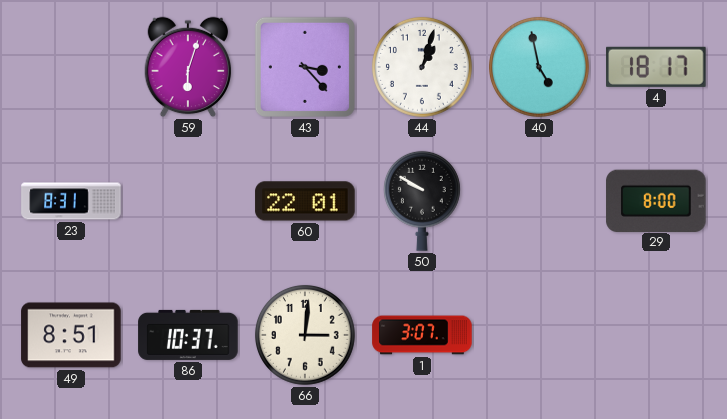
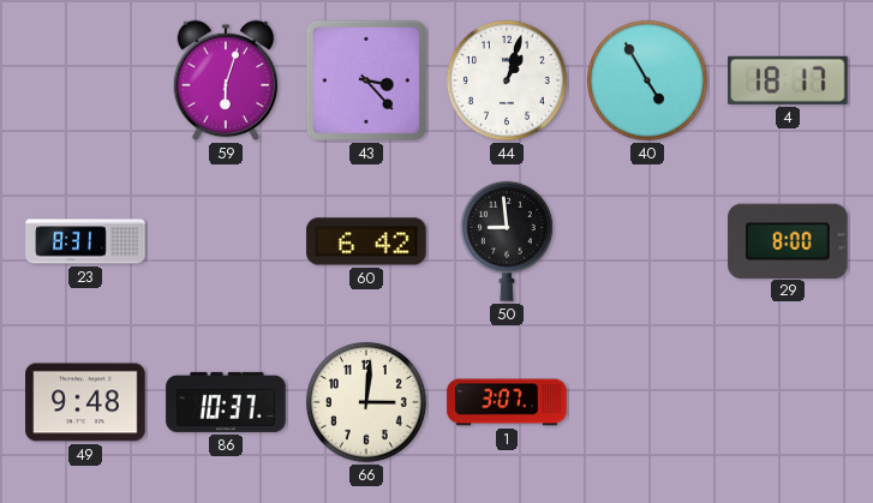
40: 4:58 -> 4:55
60: 22:01 -> 6:42
50: 9:50 -> 8:59
49: 8:51 -> 9:48
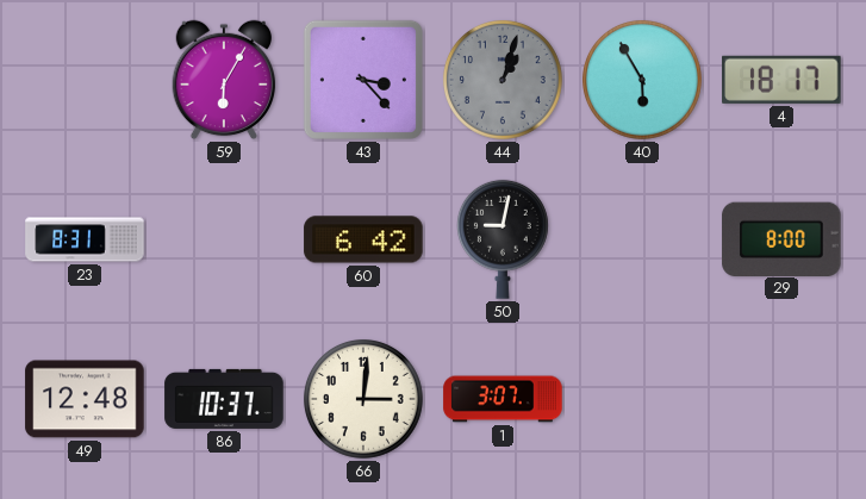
59: 6:03 -> 6:05
44 dial: white -> grey
40: 4:55 -> 5:55
50: 8:59 -> 9:02
49: 9:48 -> 12:48
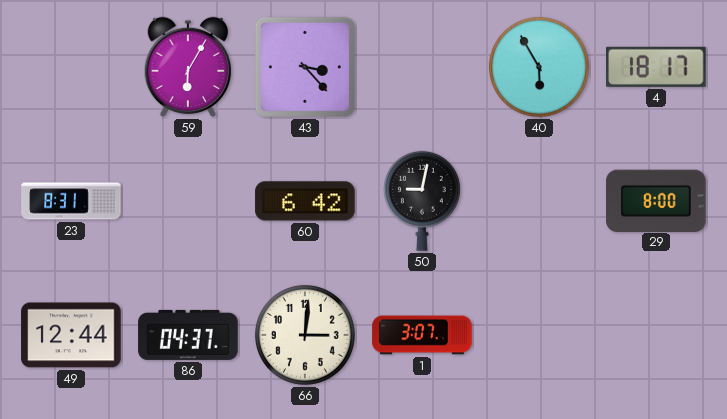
44: 1:03 -> none
49: 12:48 -> 12:44
86: 10:37 -> 04:37
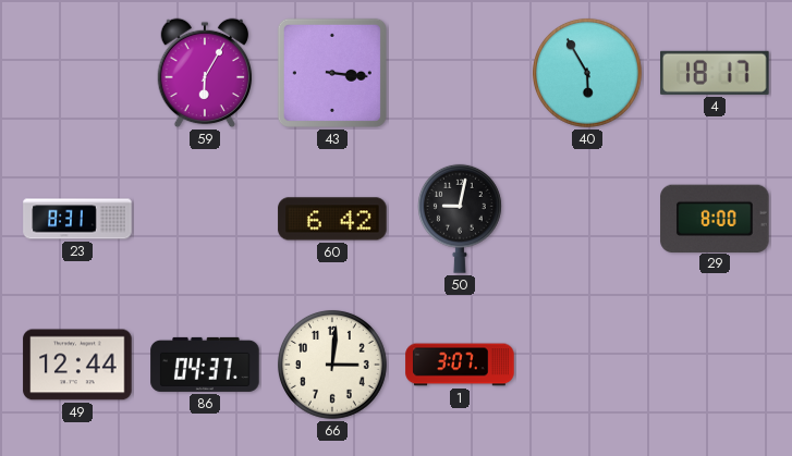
43: 3:23 -> 3:16
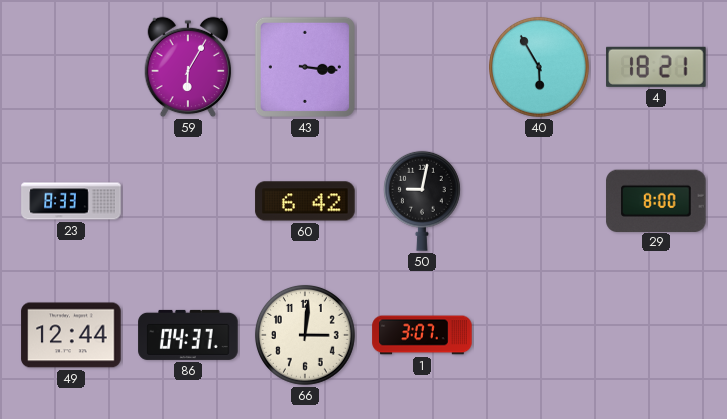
4: 18:17 -> 18:21
23: 8:31 -> 8:33
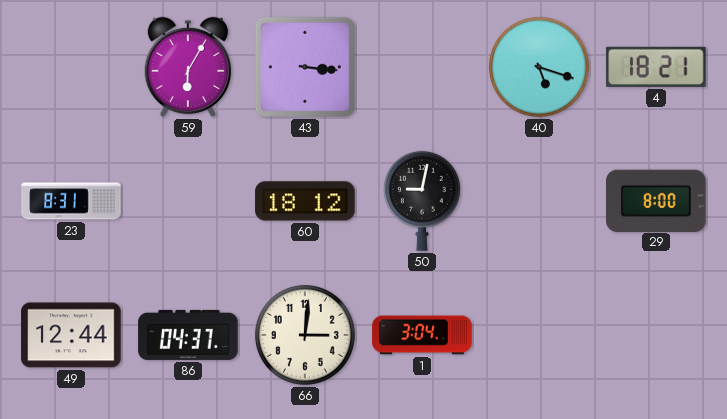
40: 5:55 -> 5:18
23: 8:33 -> 8:31
60: 6:42 -> 18:12
1: 3:07 -> 3:04
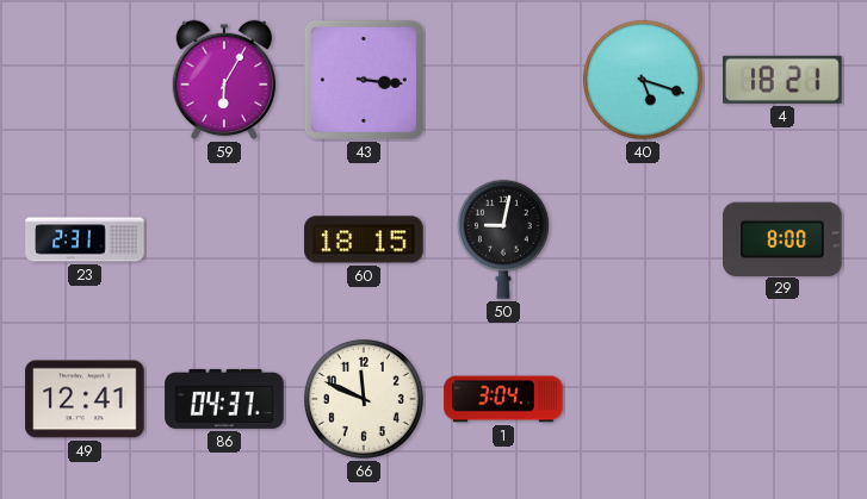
23: 8:31 -> 2:31
60: 18:12 -> 18:15
49: 12:44 -> 12:41
66: 3:01 -> 11:49
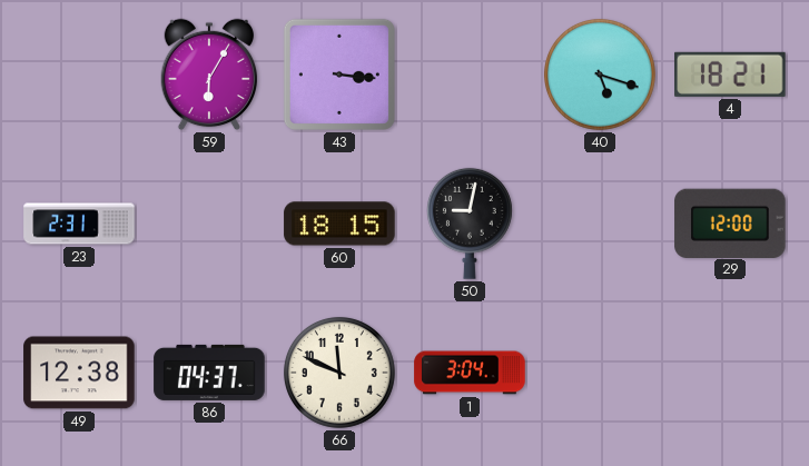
29: 8:00 -> 12:00
49: 12:41 -> 12:38
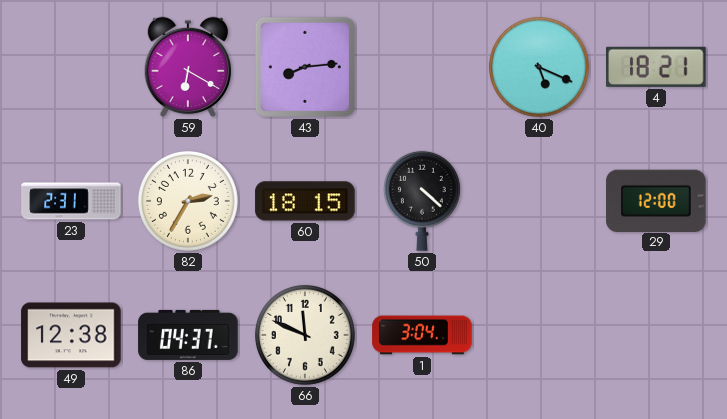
59: 6:05 -> 6:20
43: 3:16 -> 8:14
40: 5:18 -> 5:19
82: none -> 2:35
50: 9:02 -> 4:22
